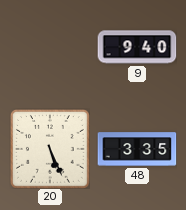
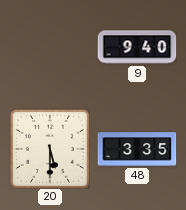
20: 5:26 -> 5:30
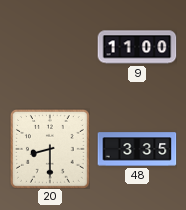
9: 9:40 -> 11:00
20: 5:30 -> 8:30
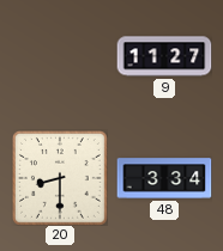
9: 11:00 -> 11:27
48: 3:35 -> 3:34
